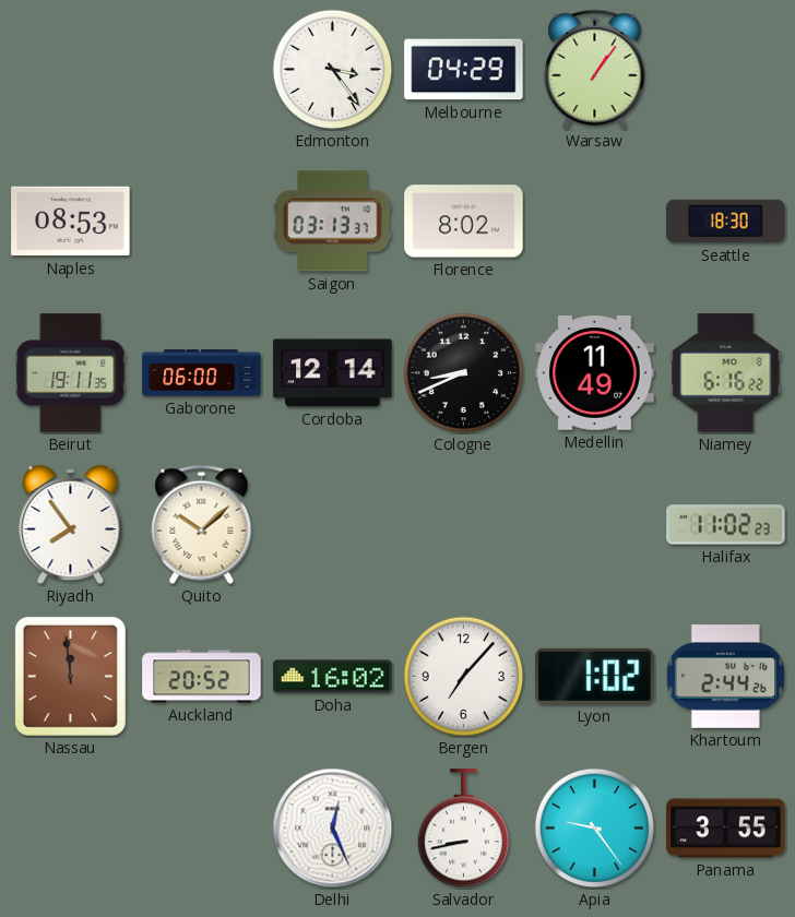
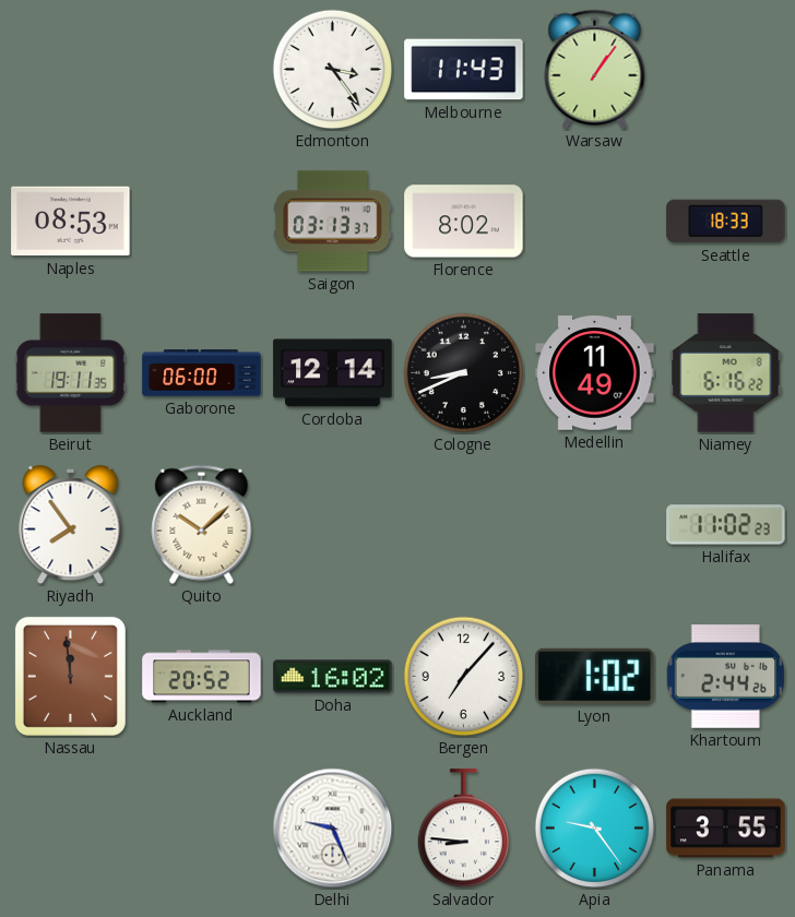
Melbourne: 04:29 -> 11:43
Seattle: 18:30 -> 18:33
Delhi: 12:26 -> 9:26
Salvador: 8:43 -> 8:46
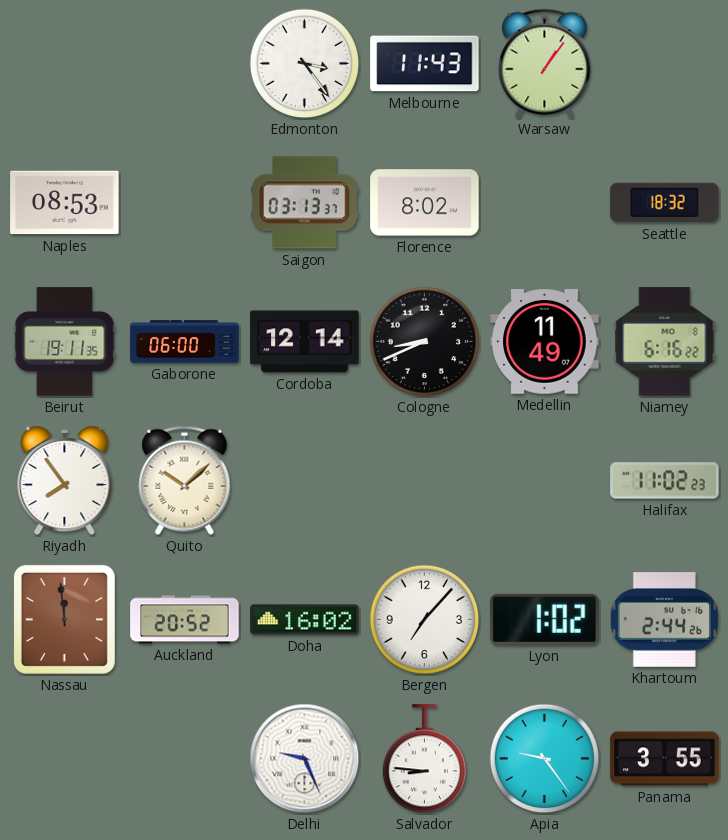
Seattle: 18:33 -> 18:32
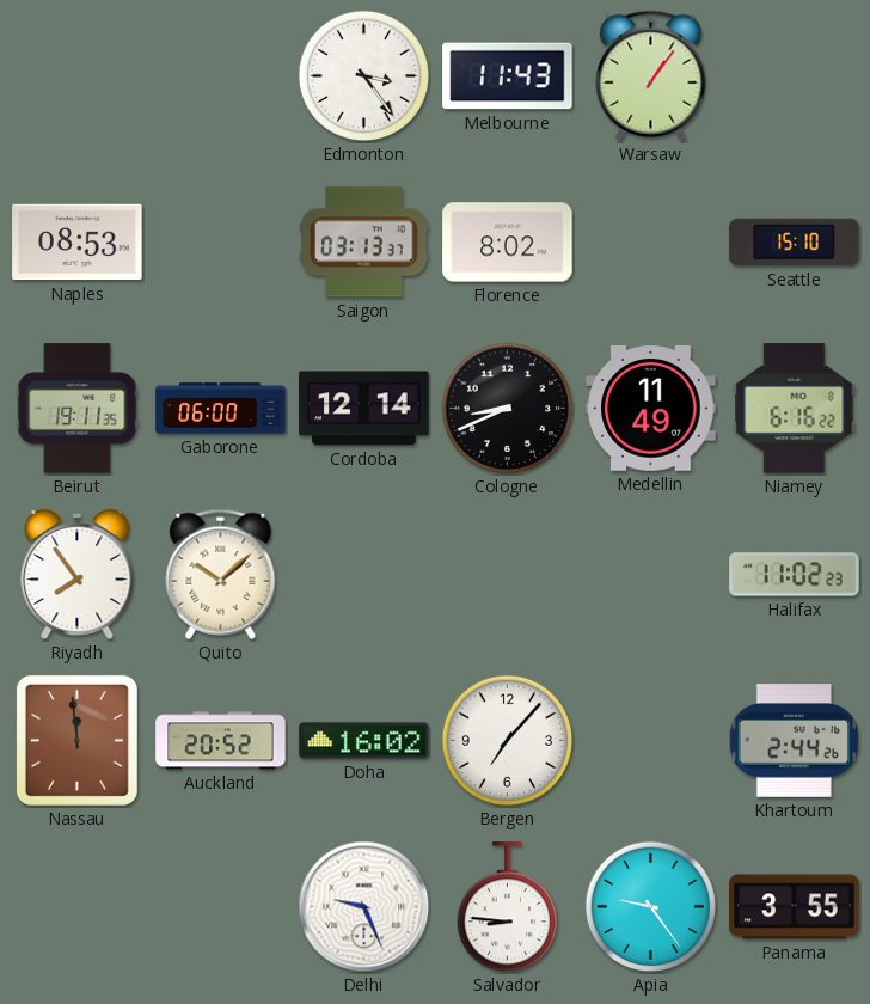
Seattle: 18:32 -> 15:10
Lyon: 1:02 -> none
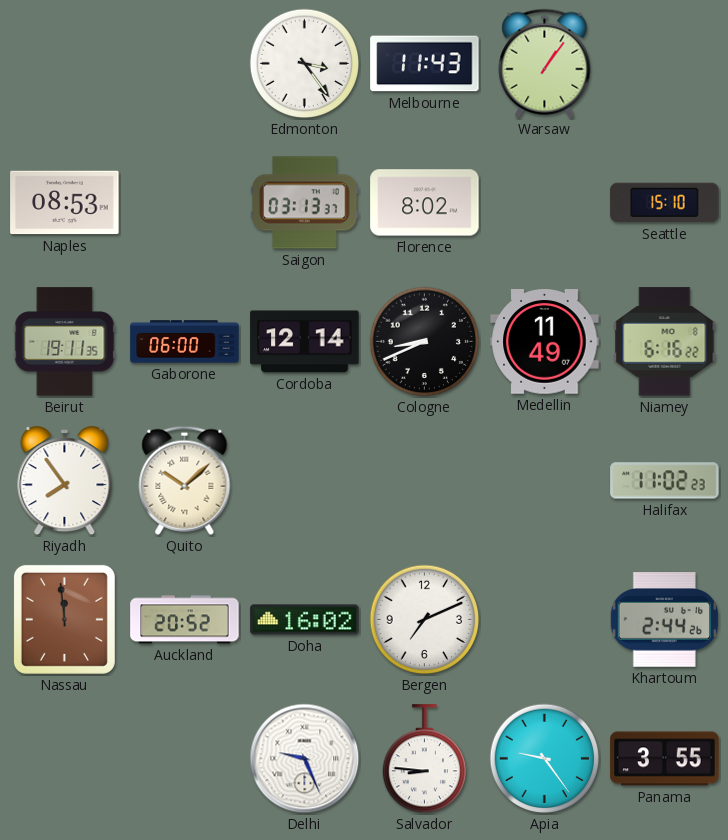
Bergen: 7:07 -> 7:11
